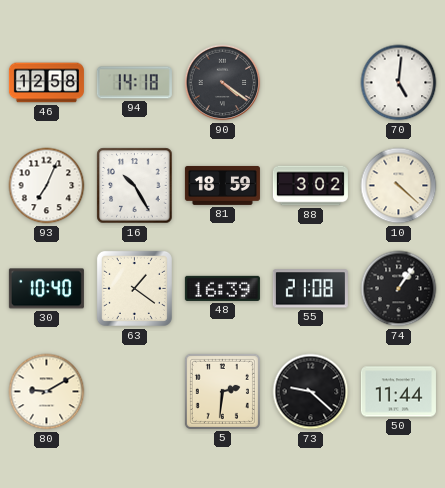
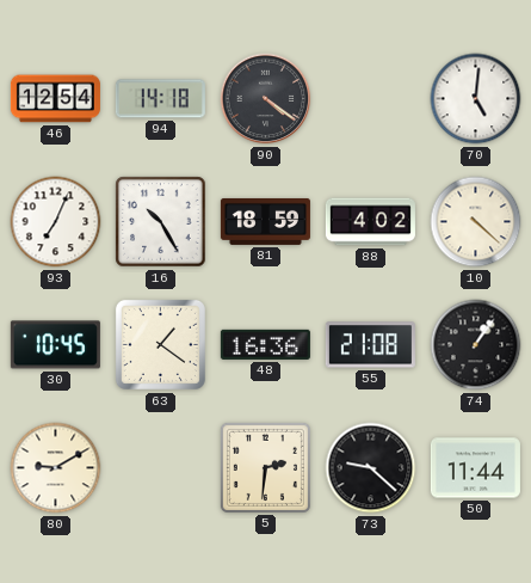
46: 12:58 -> 12:54
88: 3:02 -> 4:02
30: 10:40 -> 10:45
48: 16:39 -> 16:36
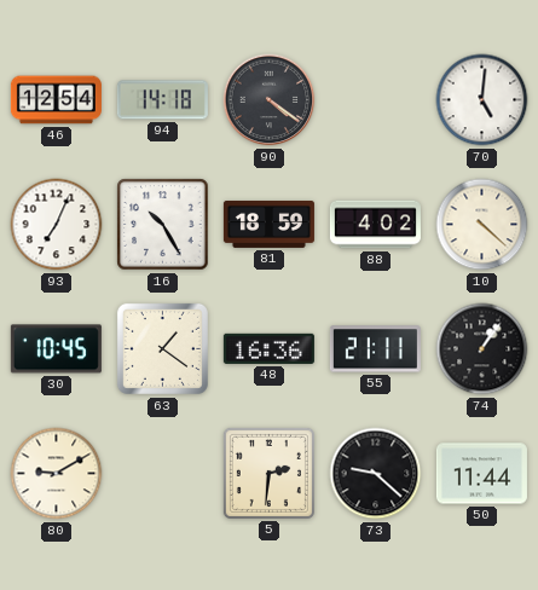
55: 21:08 -> 21:11
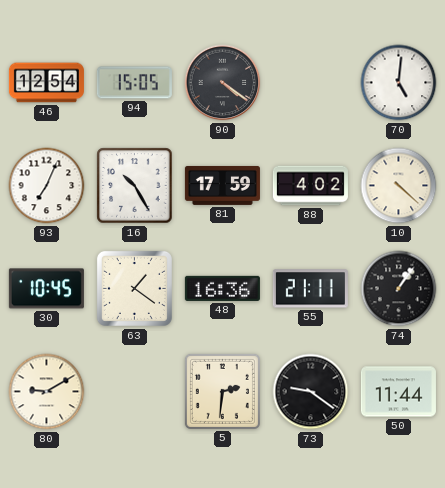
94: 14:18 -> 15:05
81: 18:59 -> 17:59
73: 9:22 -> 9:21
